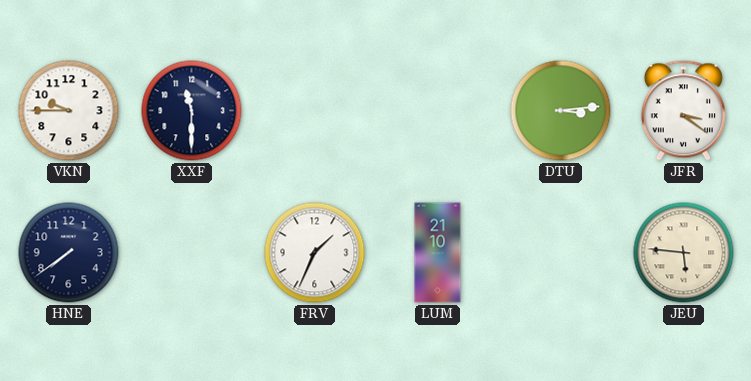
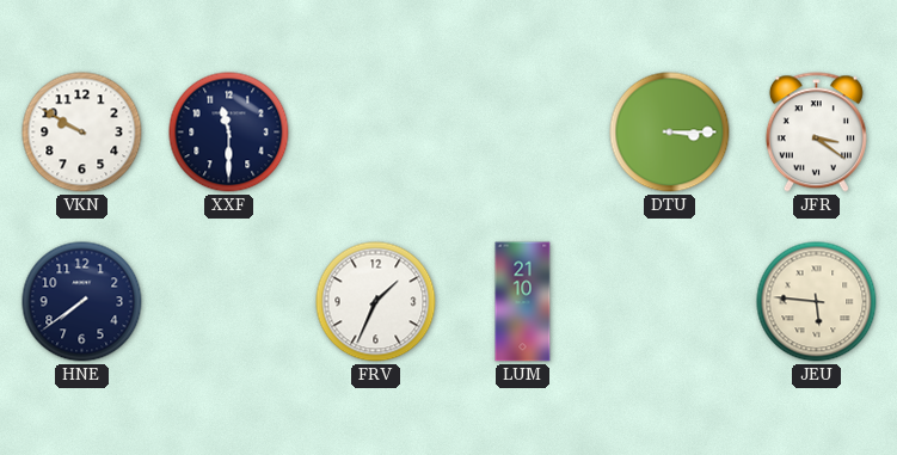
VKN: 9:45 -> 9:50
DTU: 3:14 -> 3:15
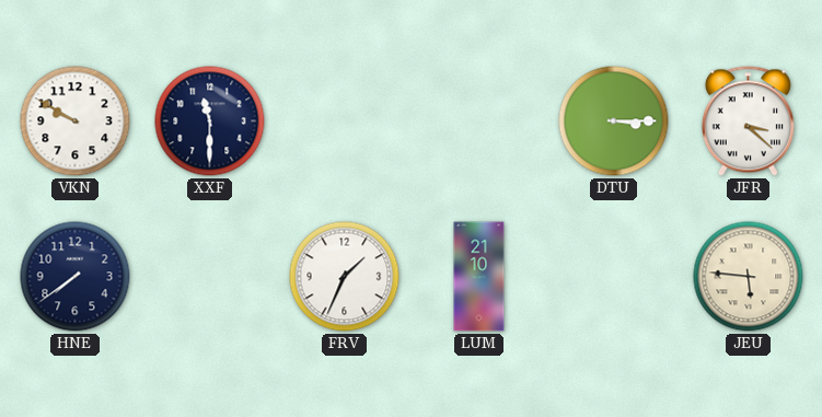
JFR: 3:21 -> 3:22
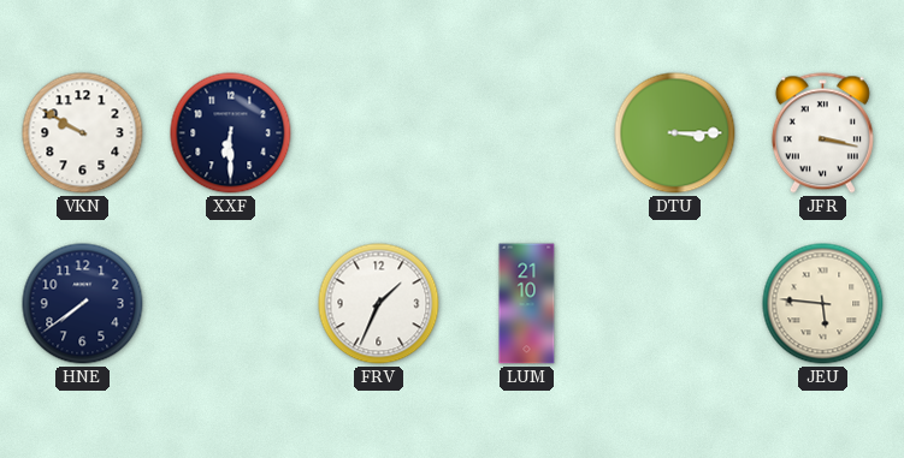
XXF: 11:30 -> 6:30
JFR: 3:22 -> 3:17
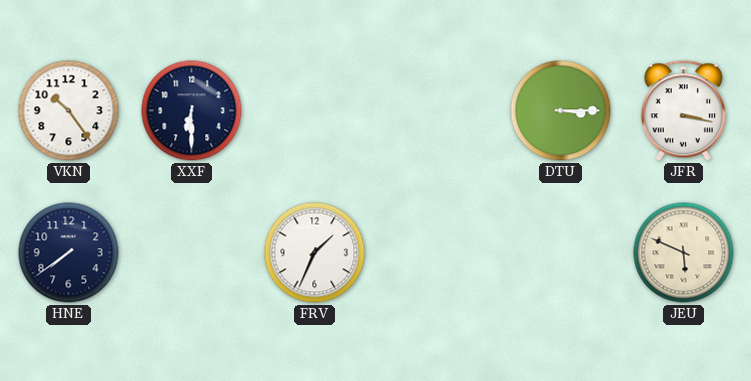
VKN: 9:50 -> 10:24
LUM: 21:10 -> none
JEU: 5:46 -> 5:49
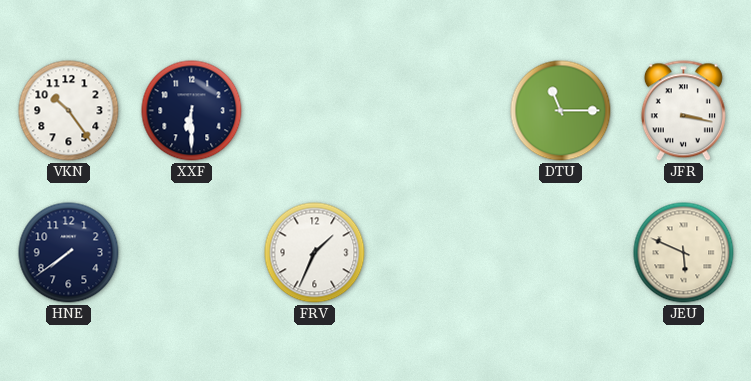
DTU: 3:15 -> 11:15
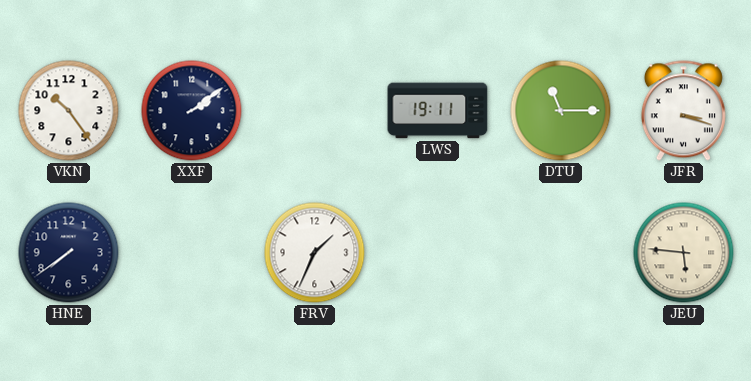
XXF: 6:30 -> 2:09
LWS: none -> 19:11
JFR: 3:17 -> 3:18
JEU: 5:49 -> 5:46
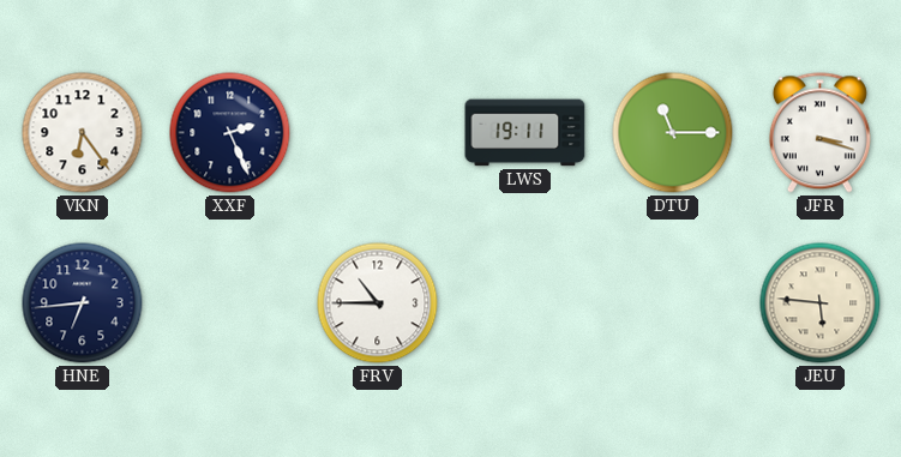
VKN: 10:24 -> 6:24
XXF: 2:09 -> 2:26
HNE: 7:39 -> 6:44
FRV: 1:34 -> 10:45
